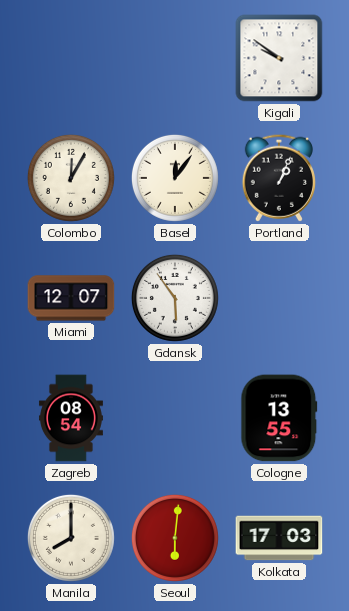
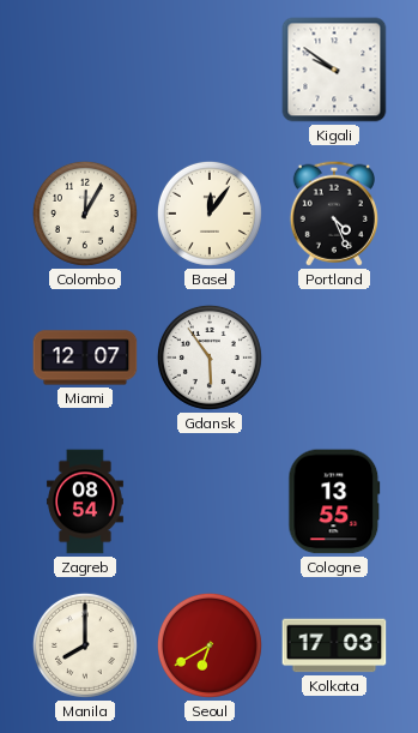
Portland: 1:04 -> 4:26
Seoul: 6:01 -> 6:40
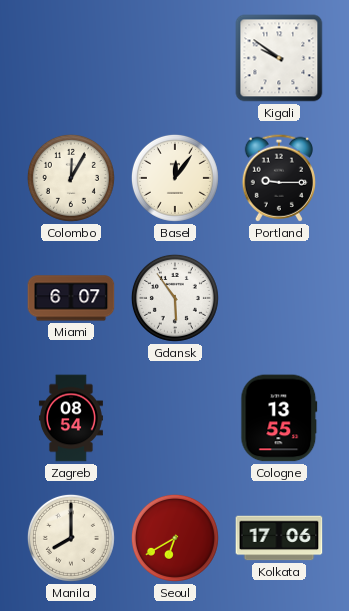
Portland: 4:26 -> 9:15
Miami: 12:07 -> 6:07
Kolkata: 17:03 -> 17:06
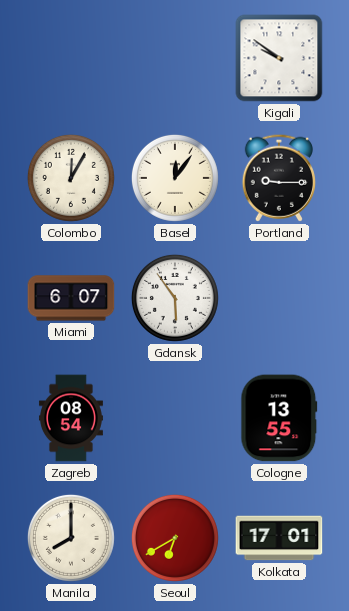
Kolkata: 17:06 -> 17:01
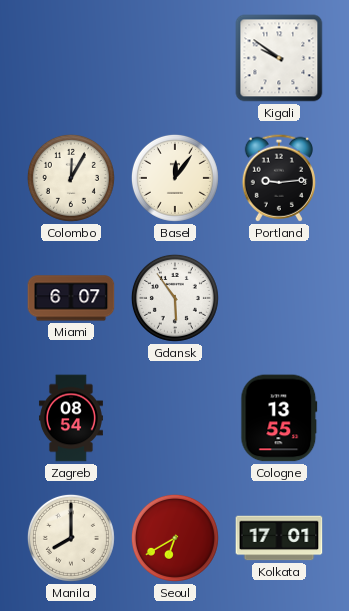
Portland: 9:15 -> 9:14
